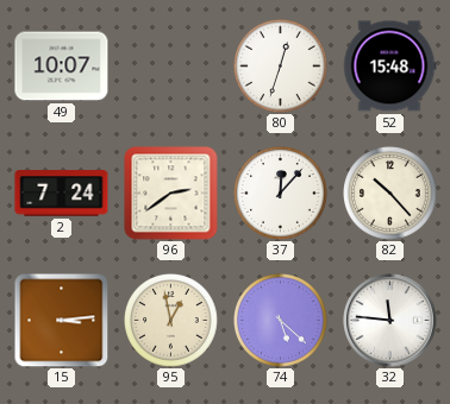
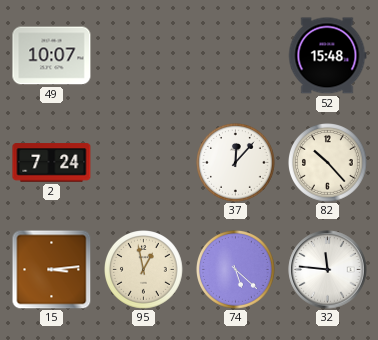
80: 12:33 -> none
96: 2:39 -> none
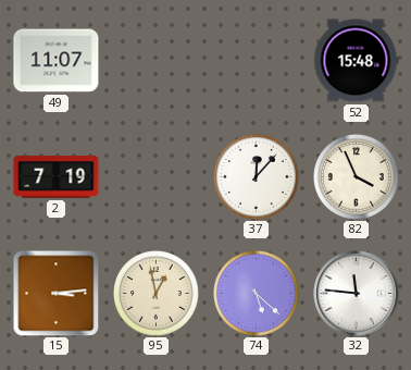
49: 10:07 -> 11:07
2: 7:24 -> 7:19
82: 10:23 -> 3:56
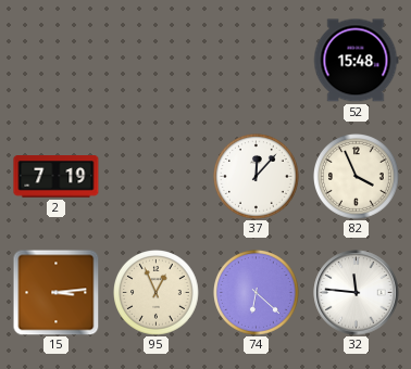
49: 11:07 -> none
95: 12:58 -> 12:56
74: 5:22 -> 6:22
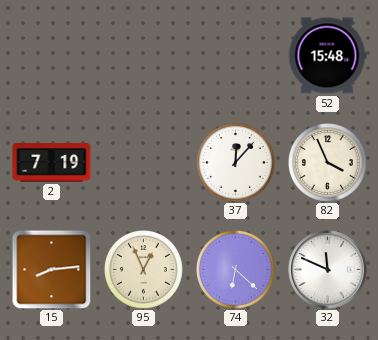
15: 3:14 -> 8:14
32: 11:46 -> 11:49
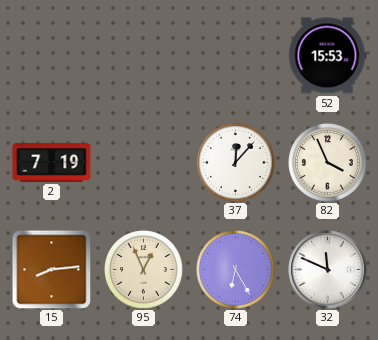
52: 15:48 -> 15:53
74: 6:22 -> 6:25
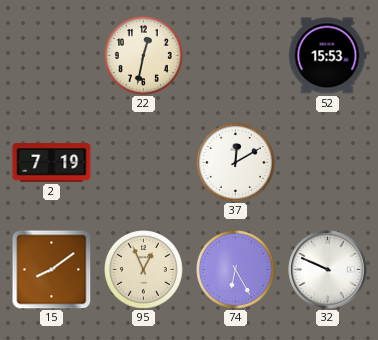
22: none -> 12:32
37: 12:07 -> 12:10
82: 3:56 -> none
15: 8:14 -> 8:09
32: 11:49 -> 9:49
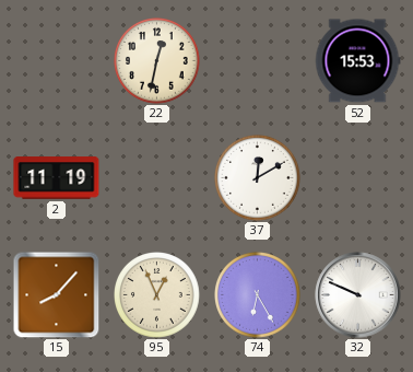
2: 7:19 -> 11:19
15: 8:09 -> 8:07
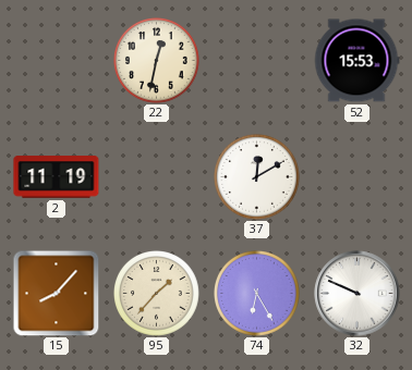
95: 12:56 -> 1:37
